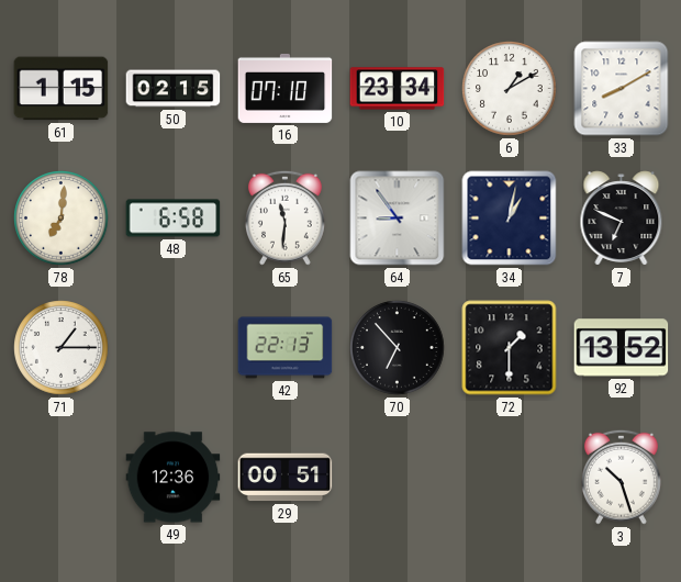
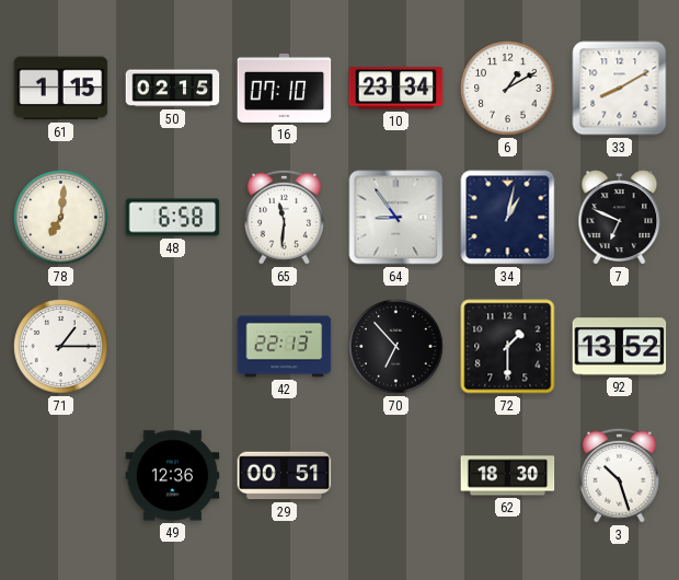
62: none -> 18:30
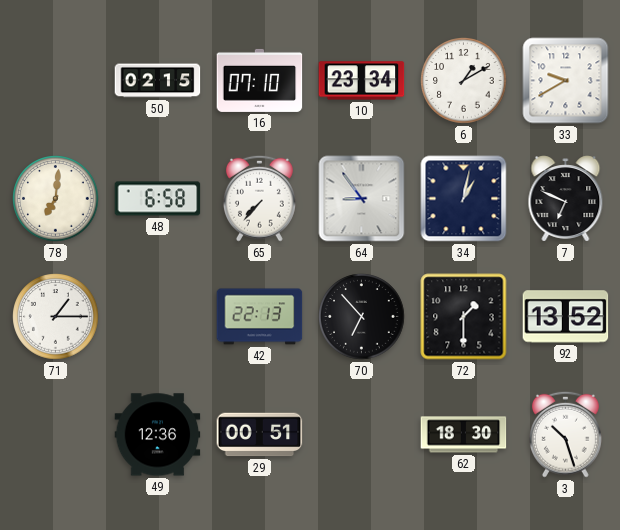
61: 1:15 -> none
33: 8:10 -> 9:40
65: 11:31 -> 7:37
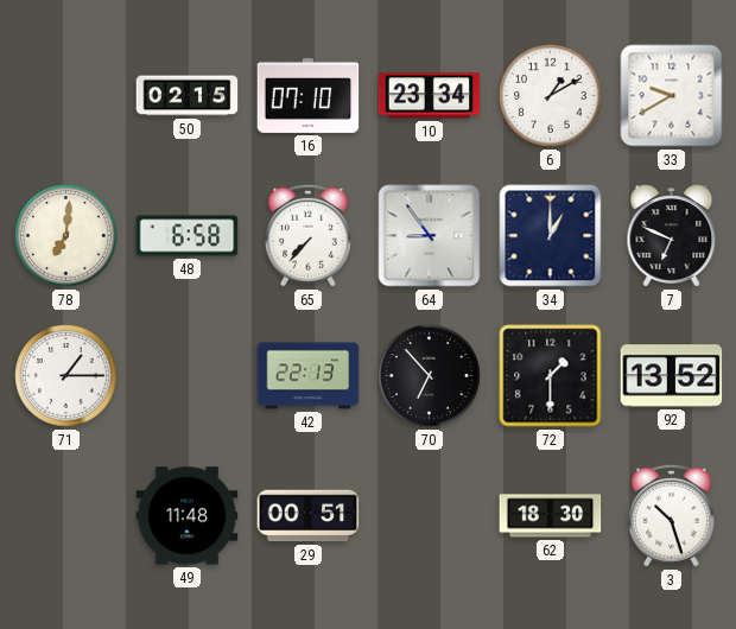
34: 1:02 -> 1:00
49: 12:36 -> 11:48
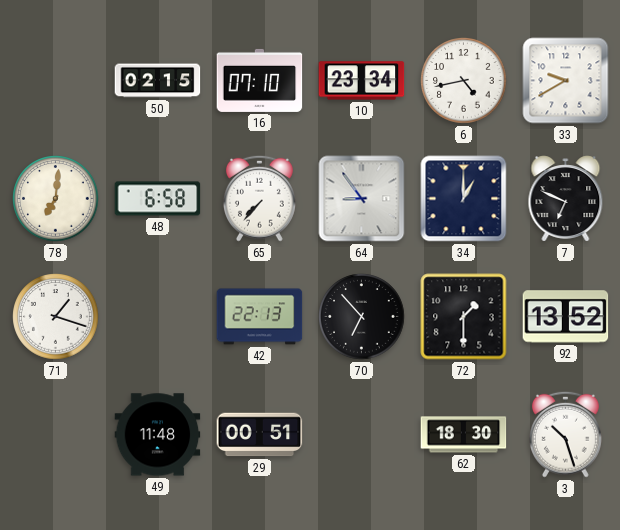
6: 1:10 -> 4:43
71: 1:15 -> 1:18
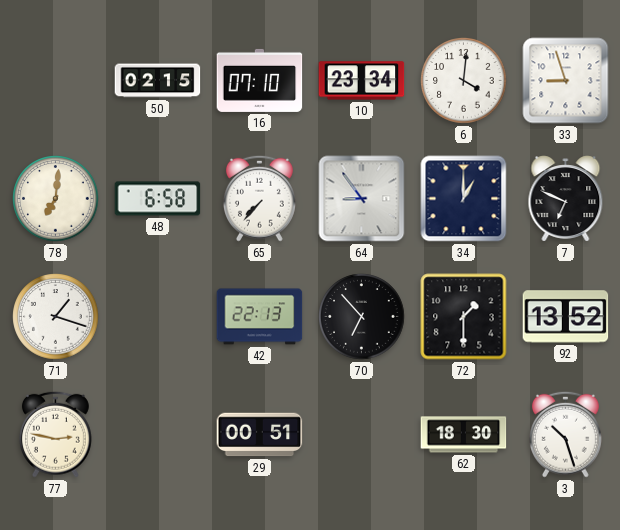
6: 4:43 -> 4:01
33: 9:40 -> 8:57
77: none -> 2:47
49: 11:48 -> none
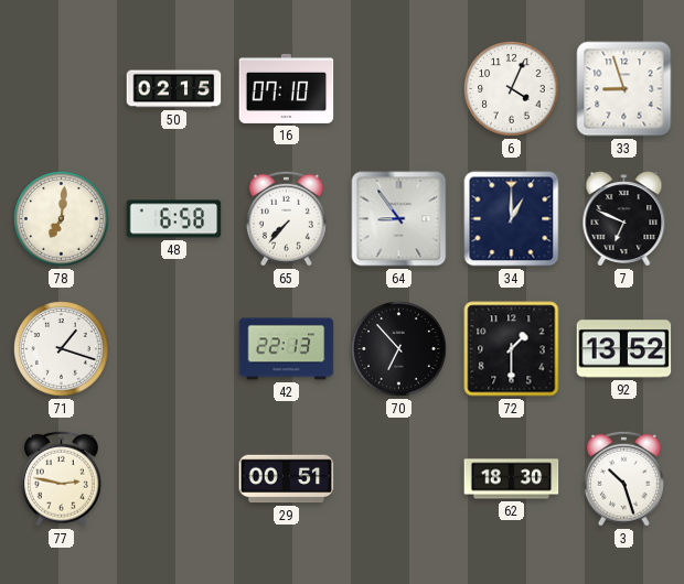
10: 23:34 -> none
6: 4:01 -> 4:04
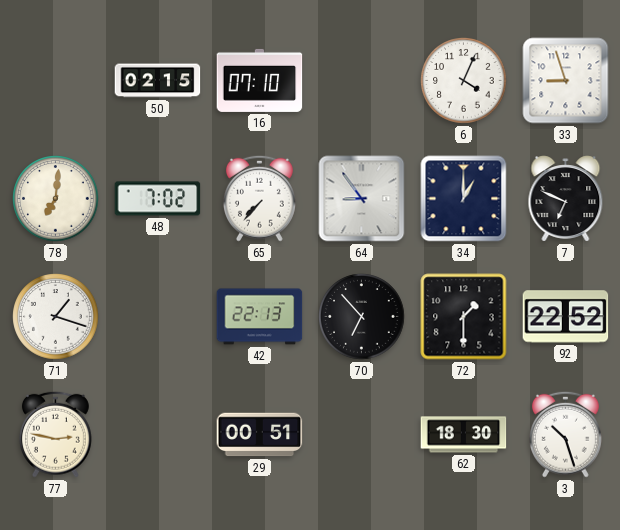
48: 6:58 -> 7:02
92: 13:52 -> 22:52
